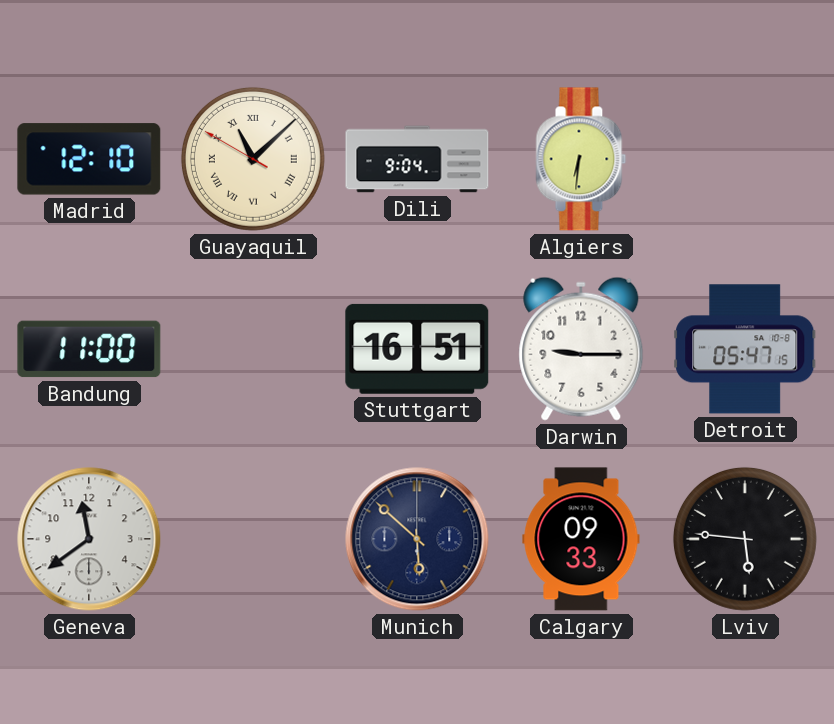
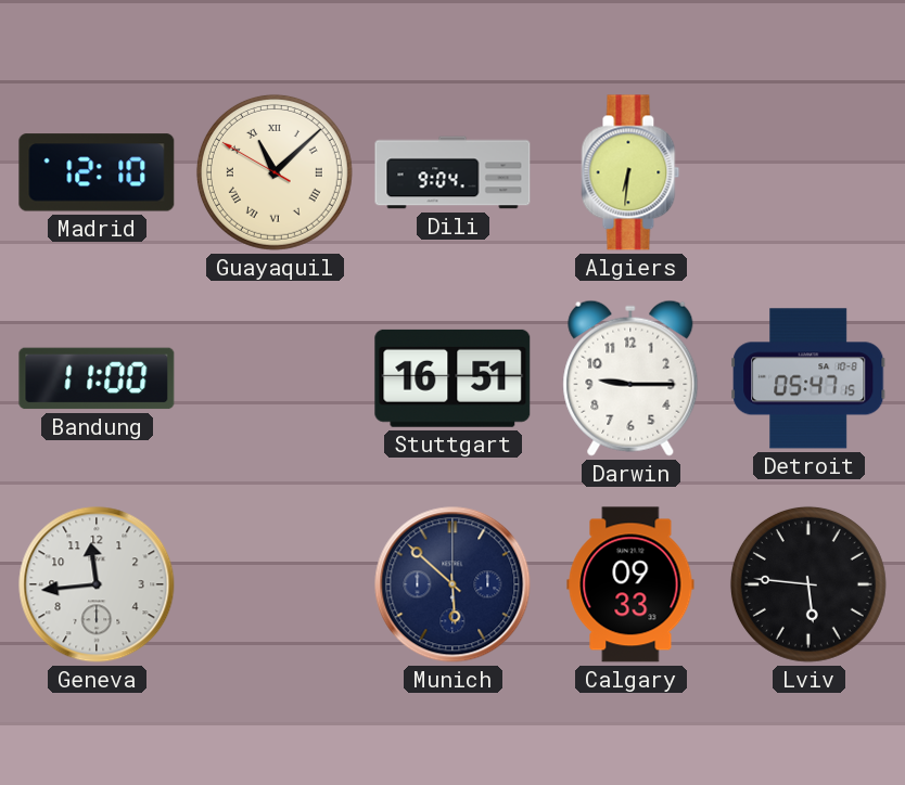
Geneva: 11:39 -> 11:44
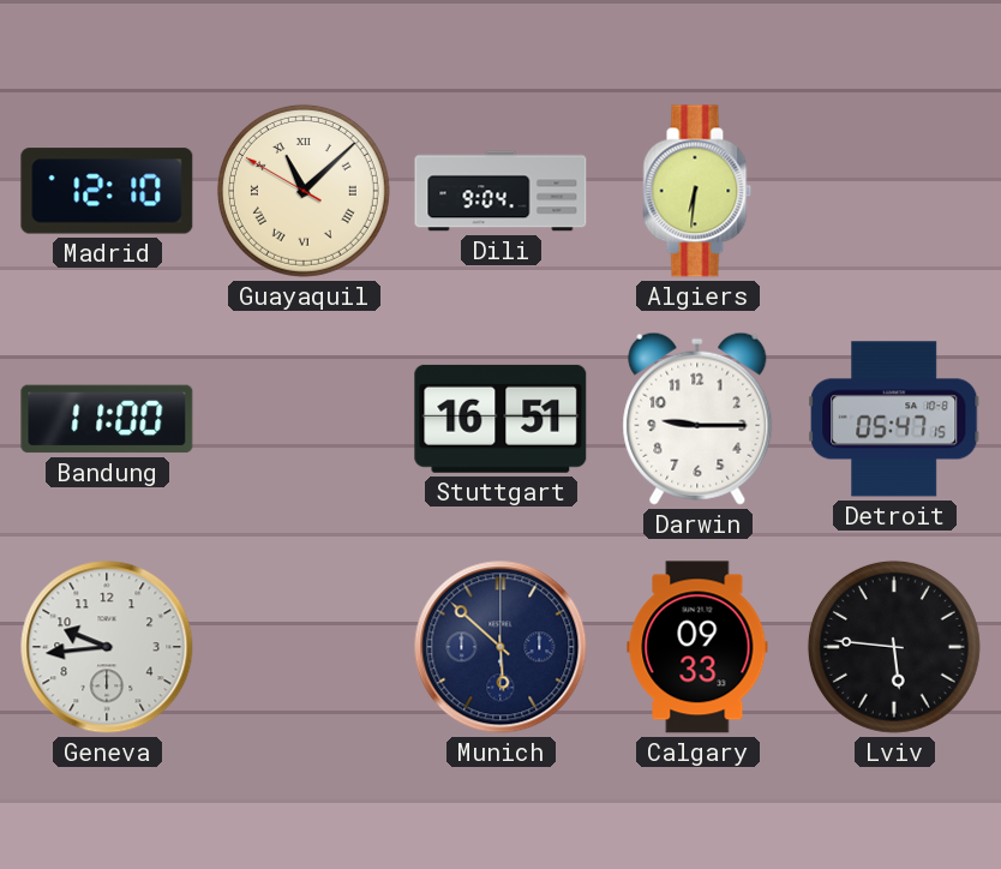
Geneva: 11:44 -> 9:44
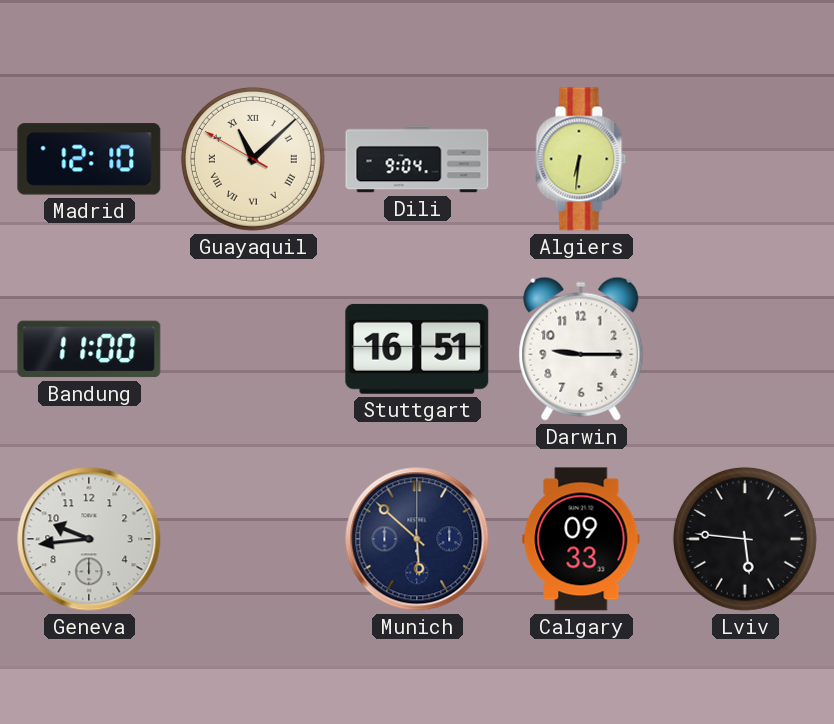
Detroit: 05:47 -> none
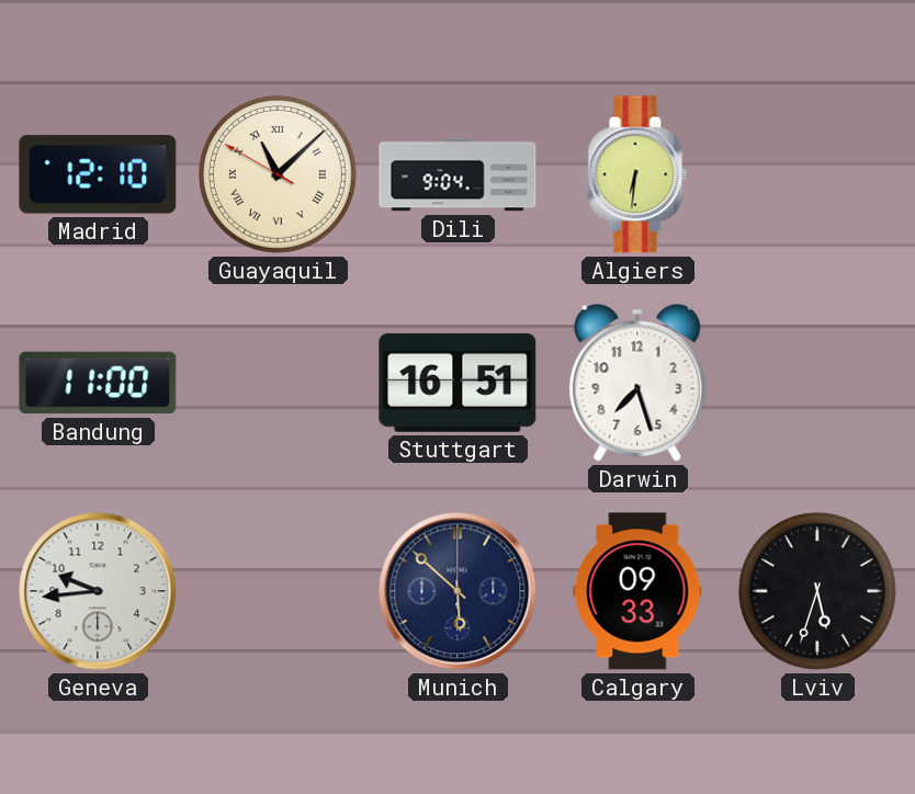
Darwin: 9:15 -> 7:27
Lviv: 5:46 -> 5:33
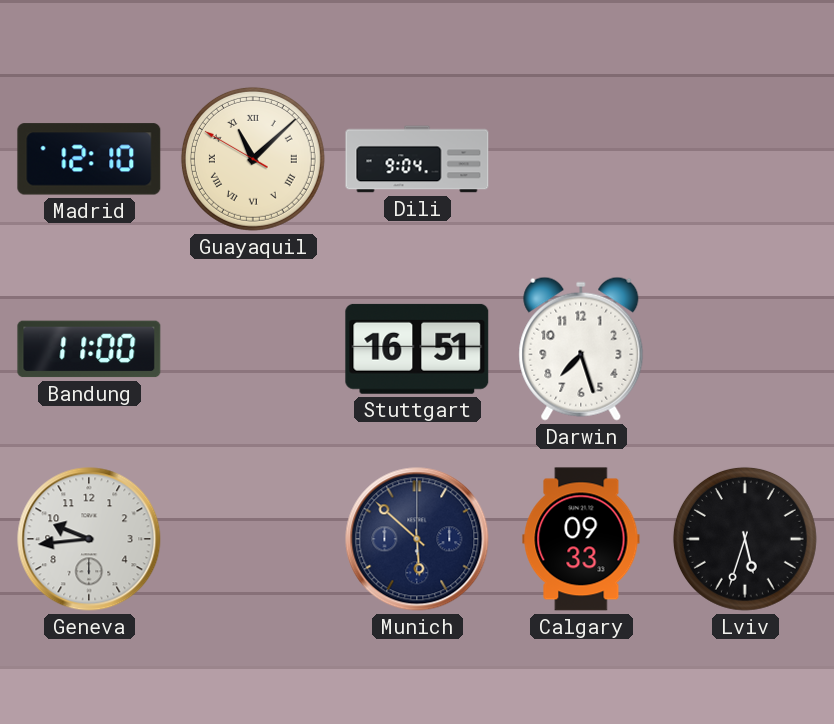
Algiers: 6:31 -> none
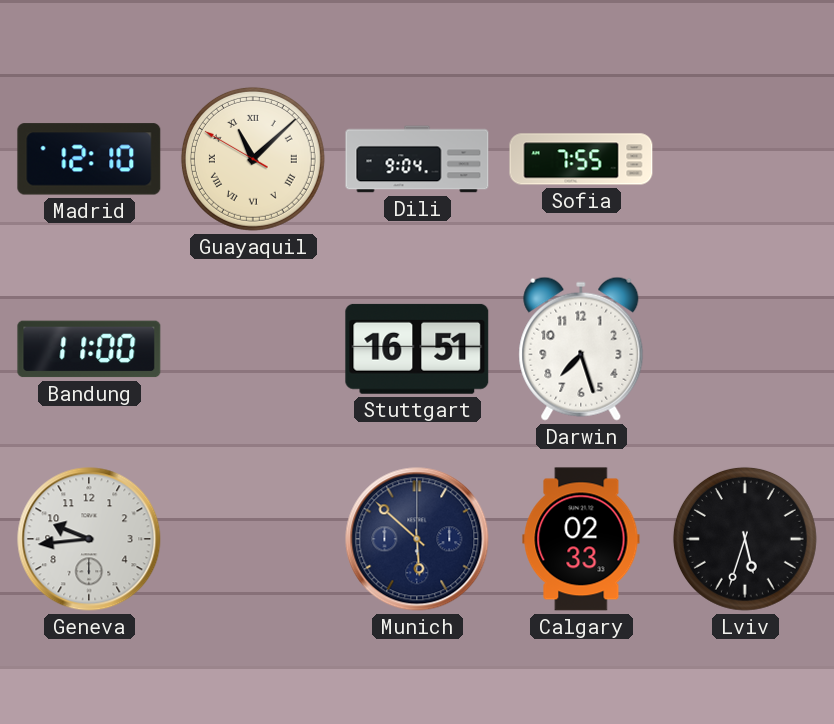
Sofia: none -> 7:55
Calgary: 09:33 -> 02:33
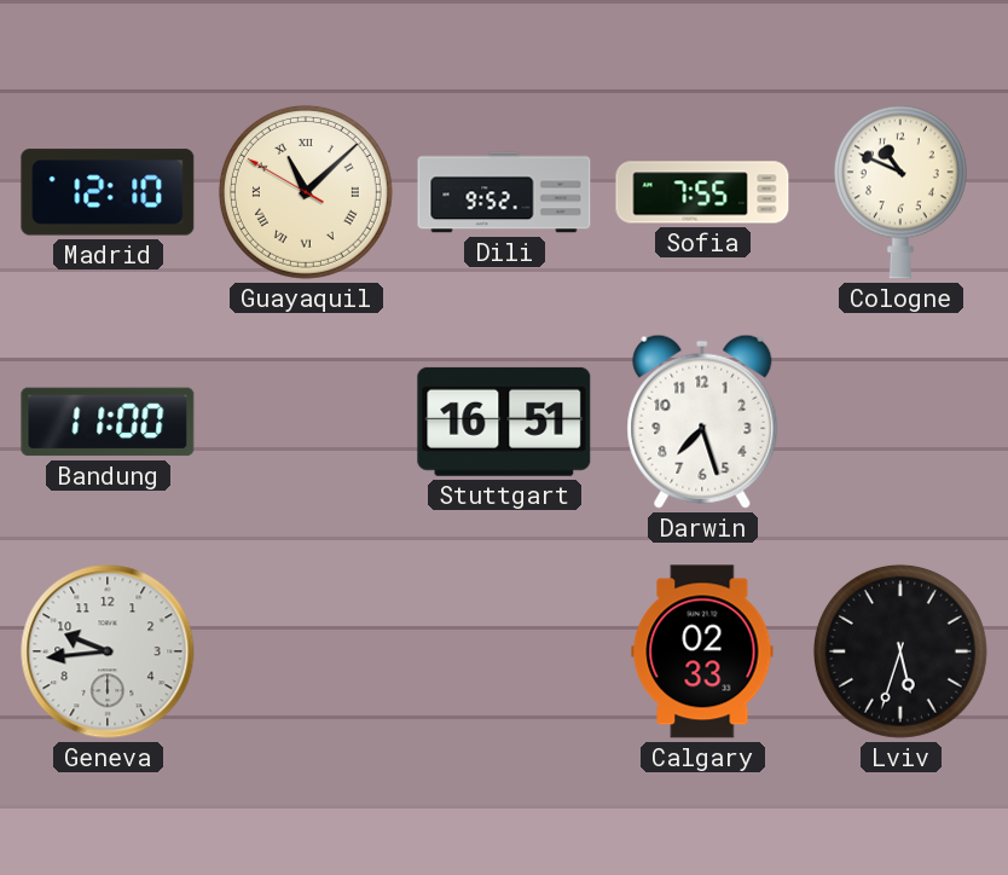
Dili: 9:04 -> 9:52
Cologne: none -> 10:49
Munich: 5:52 -> none
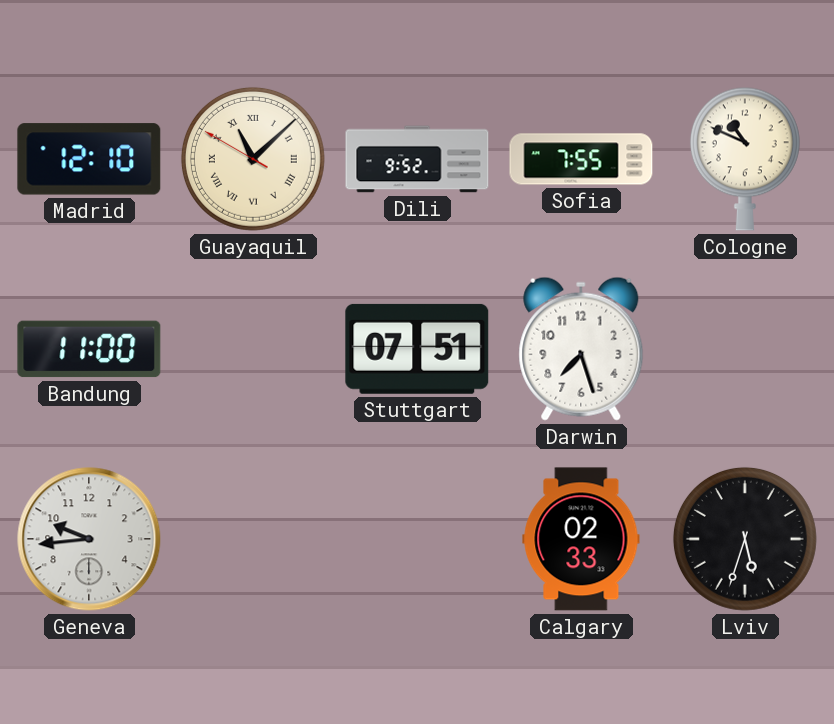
Stuttgart: 16:51 -> 07:51
